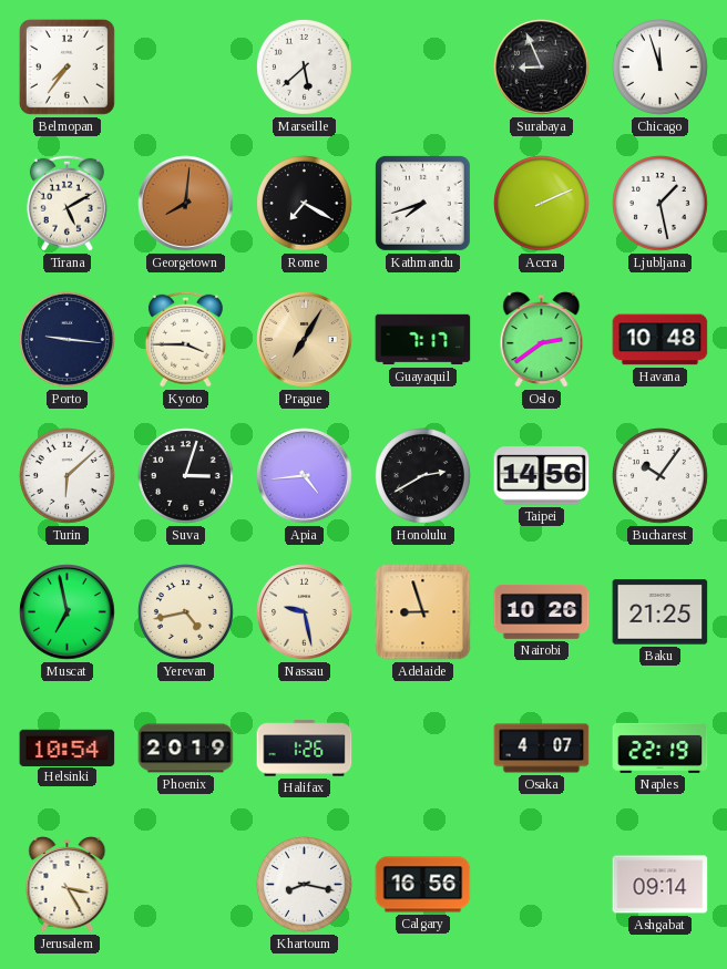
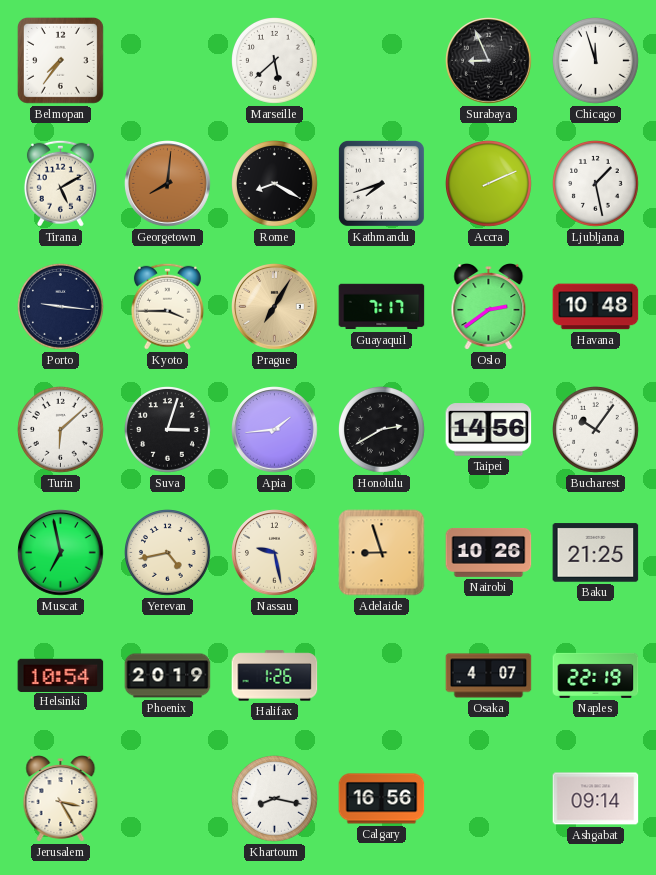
Rome: 7:20 -> 8:20
Apia: 4:44 -> 1:44
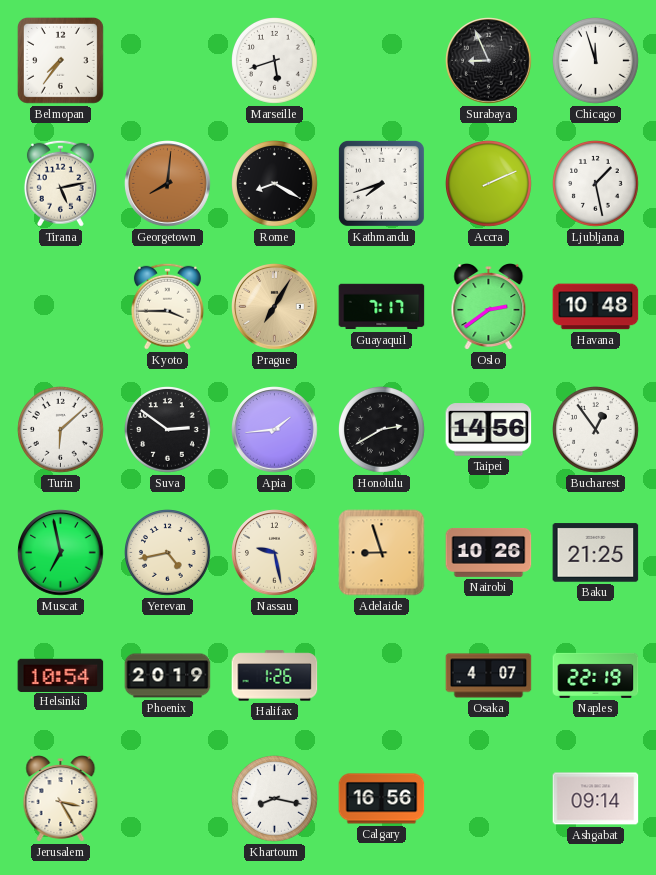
Marseille: 5:38 -> 5:42
Tirana: 5:10 -> 5:13
Porto: 9:16 -> none
Suva: 3:03 -> 2:51
Bucharest: 10:06 -> 12:54
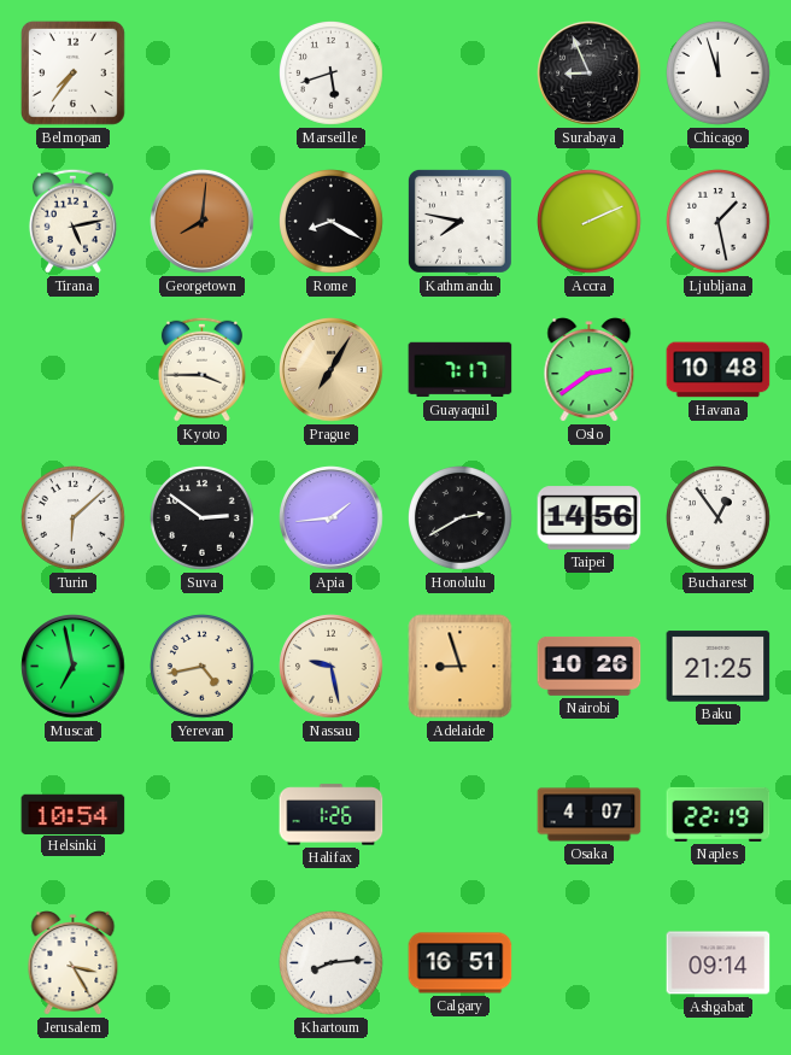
Kathmandu: 7:42 -> 7:47
Phoenix: 20:19 -> none
Khartoum: 8:17 -> 8:14
Calgary: 16:56 -> 16:51
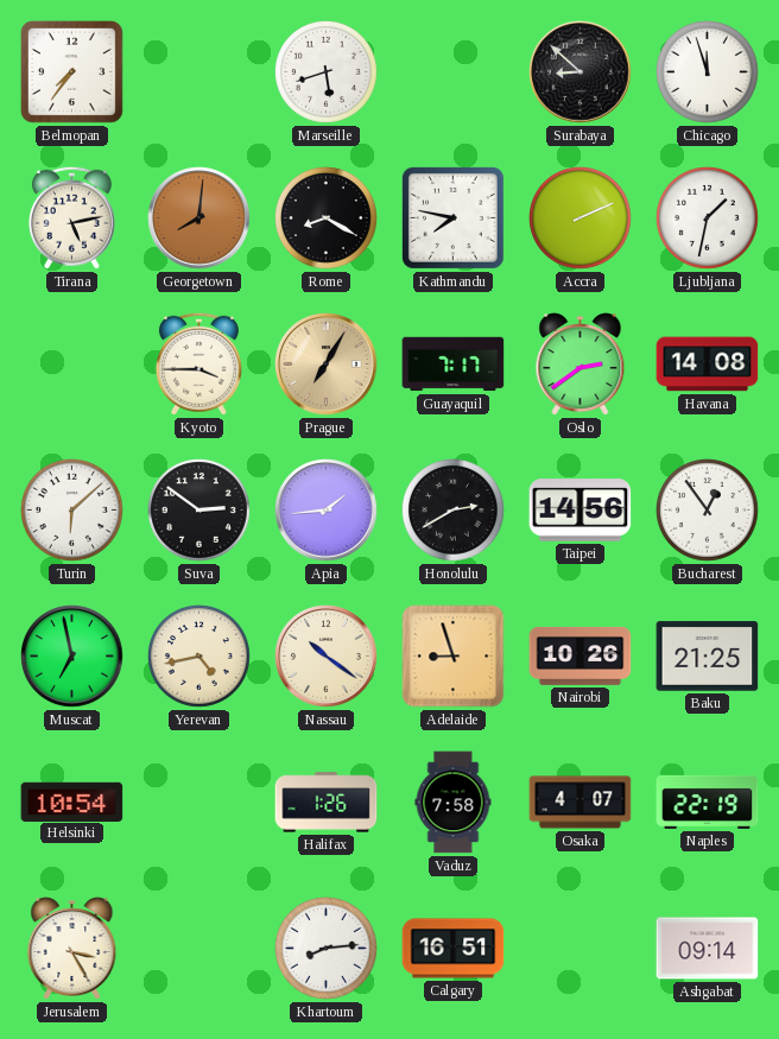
Surabaya: 8:56 -> 8:52
Ljubljana: 1:28 -> 1:32
Havana: 10:48 -> 14:08
Nassau: 9:28 -> 10:21
Vaduz: none -> 7:58
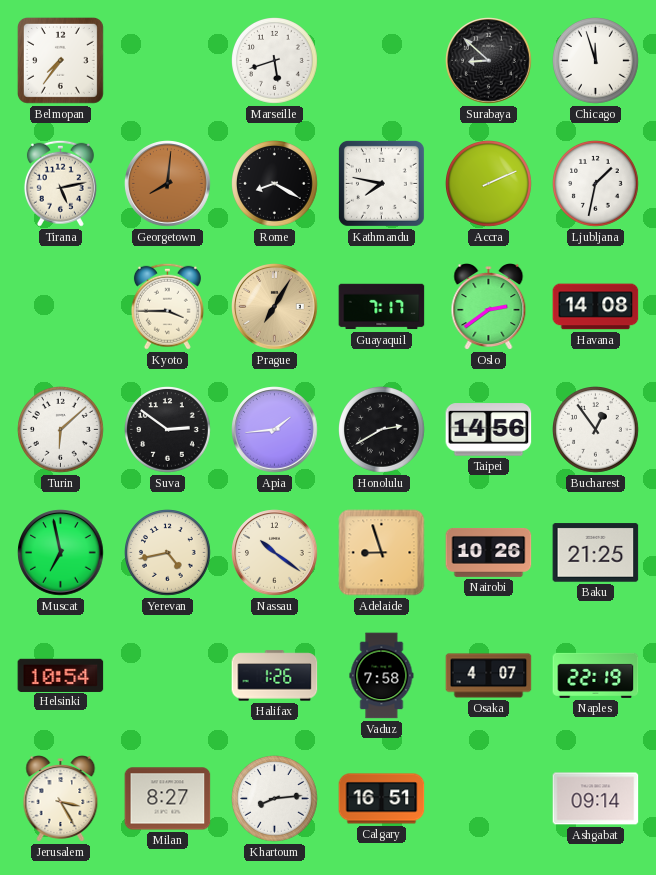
Milan: none -> 8:27
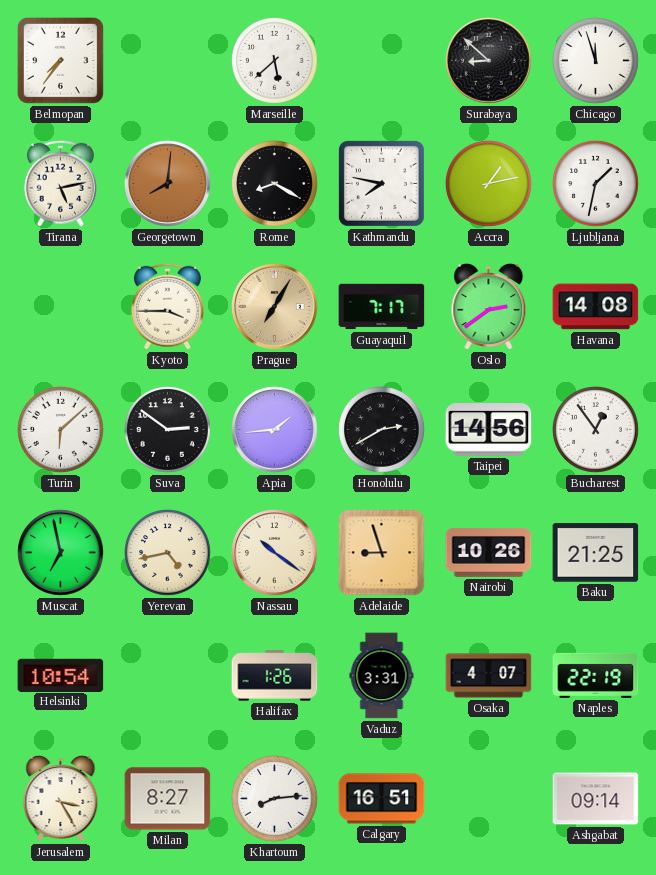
Marseille: 5:42 -> 5:38
Accra: 2:11 -> 1:13
Vaduz: 7:58 -> 3:31
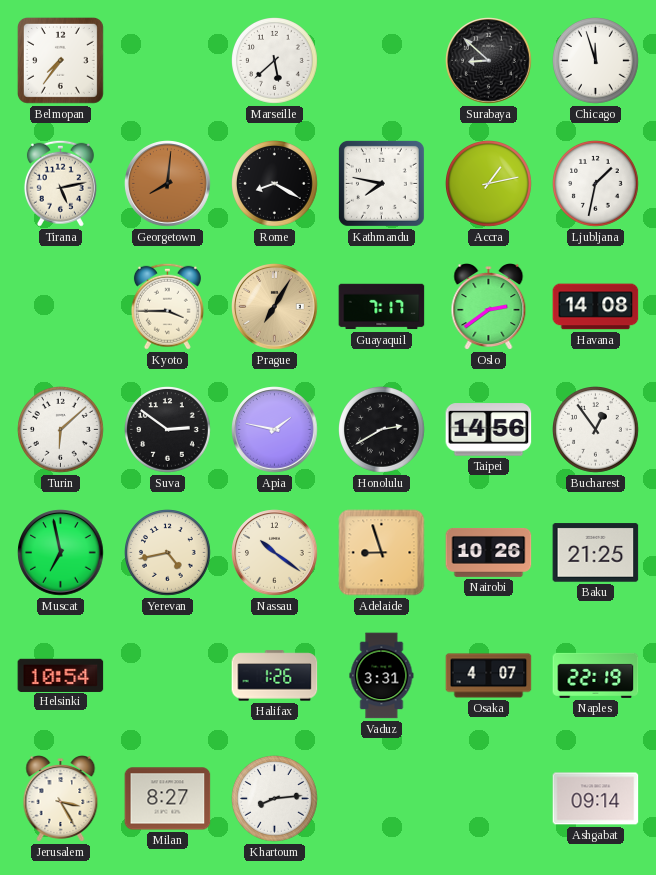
Apia: 1:44 -> 1:47
Calgary: 16:51 -> none
